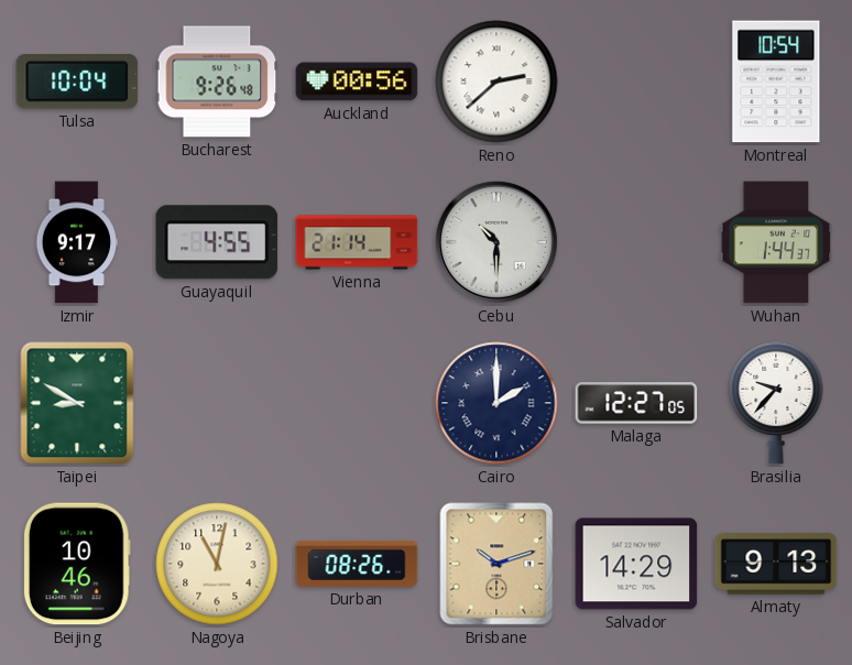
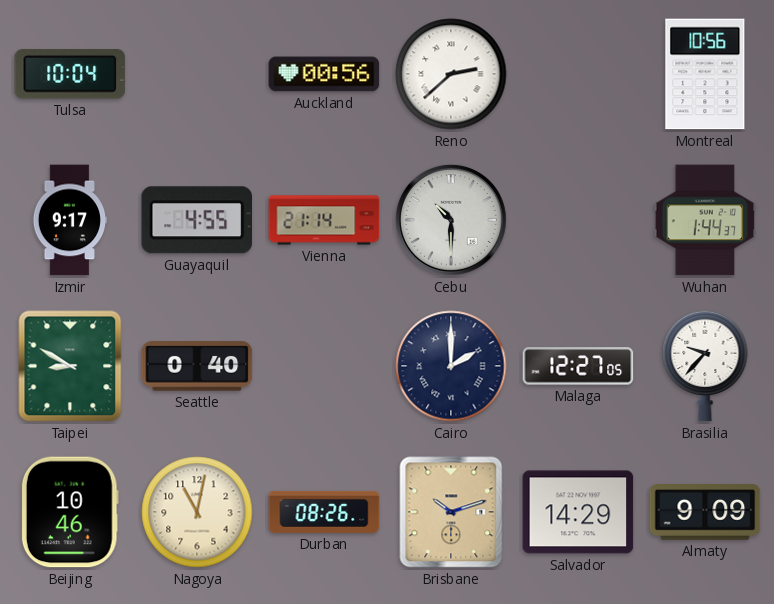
Bucharest: 9:26 -> none
Montreal: 10:54 -> 10:56
Seattle: none -> 0:40
Almaty: 9:13 -> 9:09
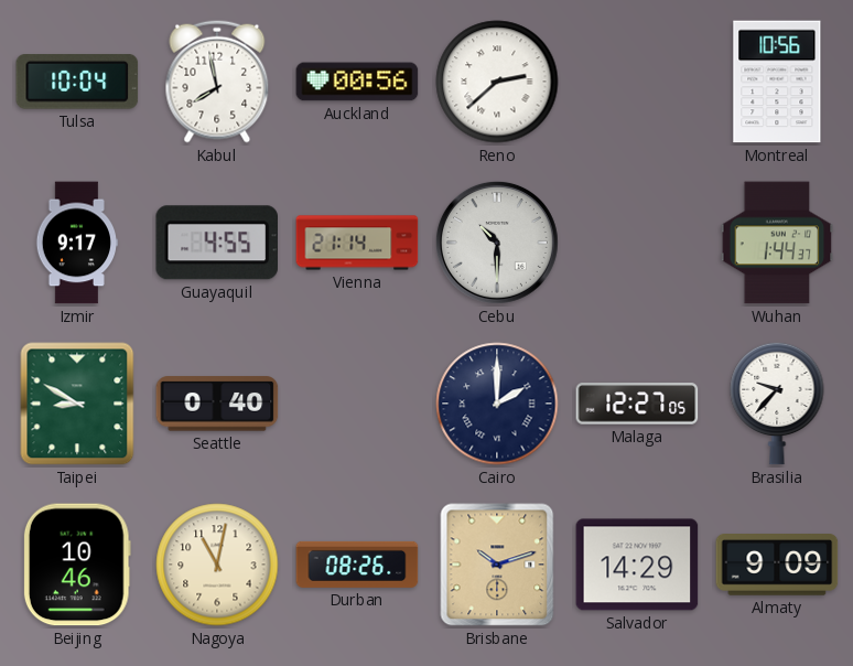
Kabul: none -> 7:58
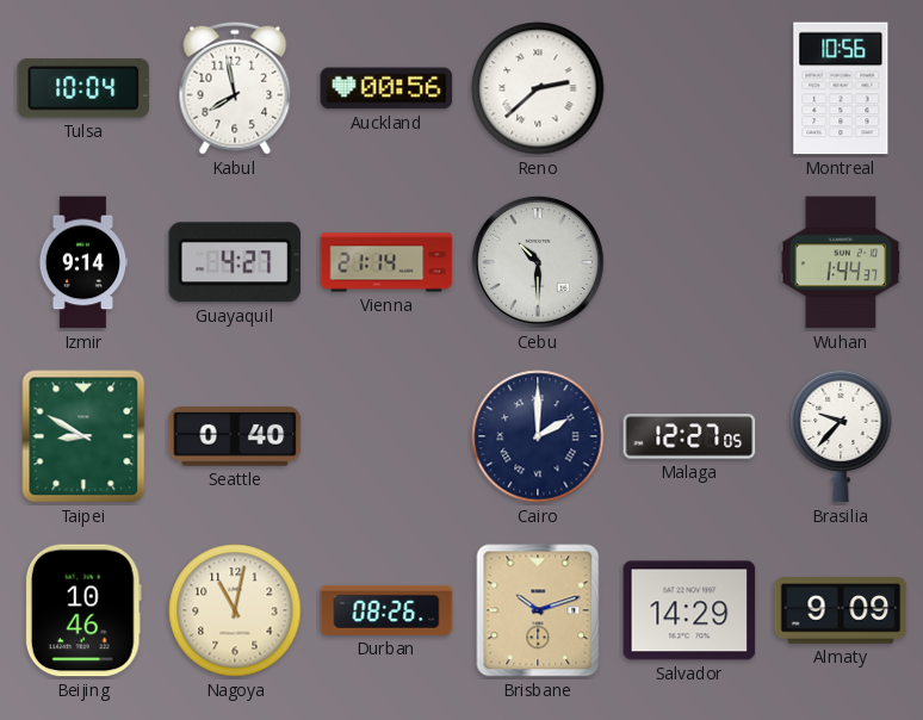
Izmir: 9:17 -> 9:14
Guayaquil: 4:55 -> 4:27
